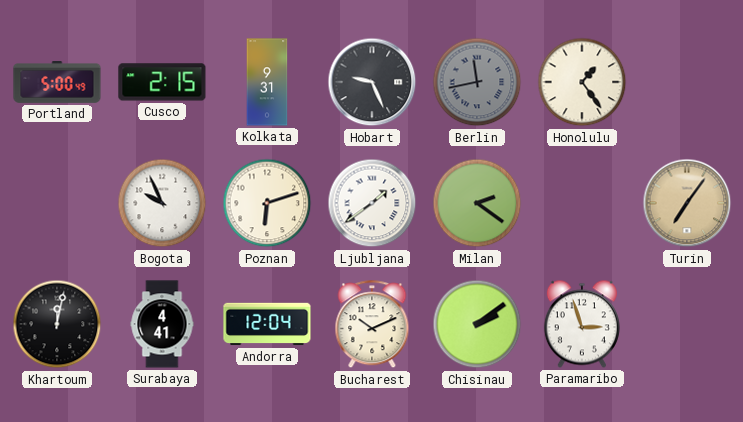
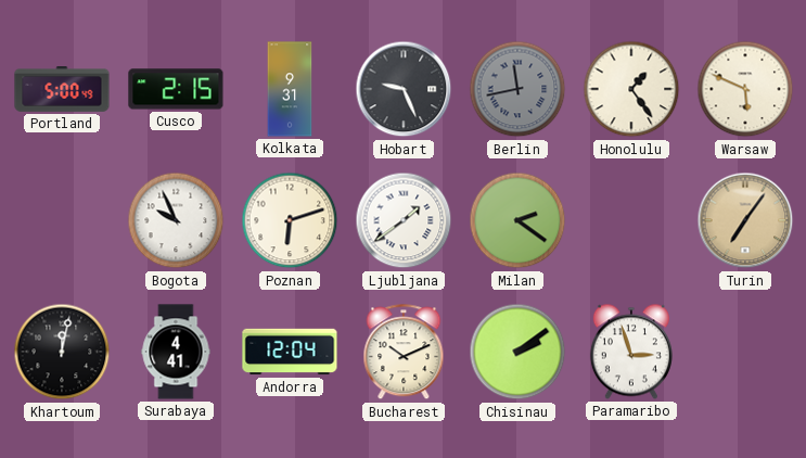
Warsaw: none -> 5:49
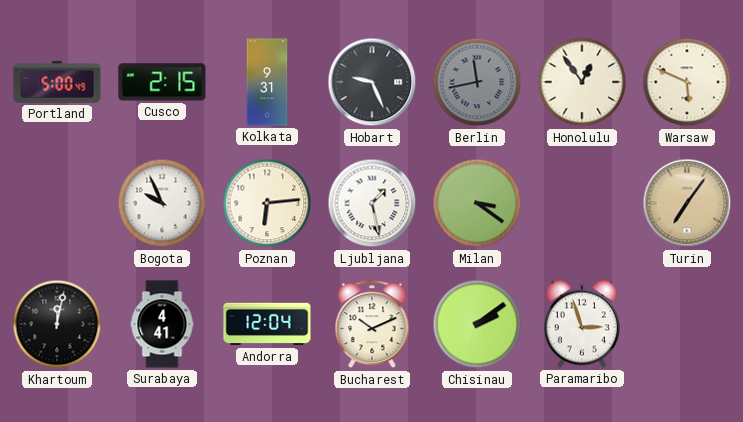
Honolulu: 1:24 -> 12:54
Poznan: 6:12 -> 6:14
Ljubljana: 1:39 -> 1:28
Milan: 2:21 -> 3:21
